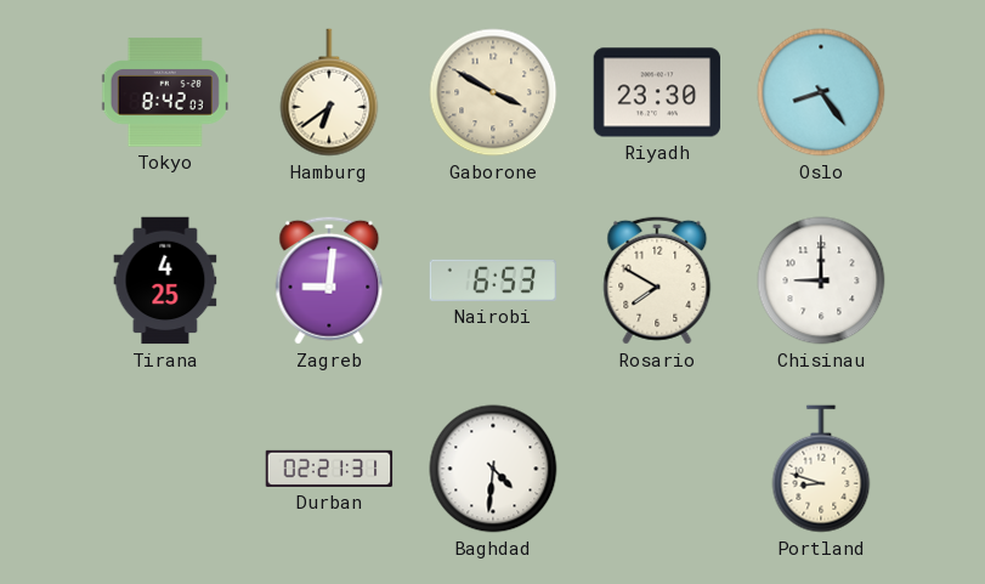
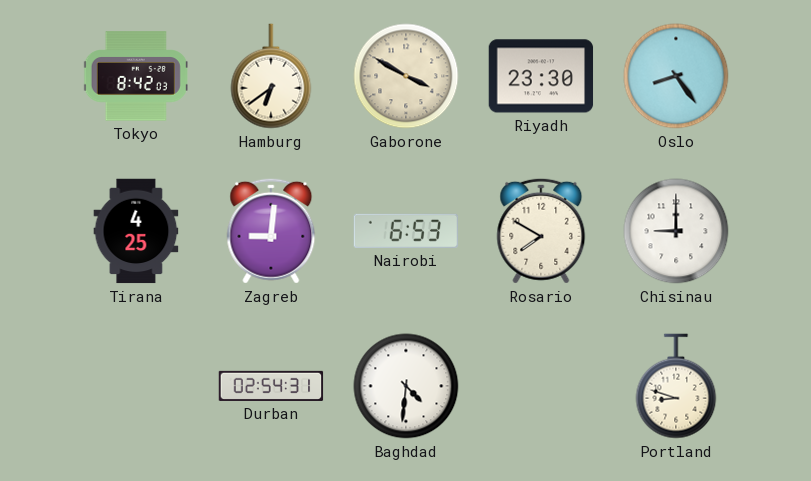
Durban: 02:21 -> 02:54
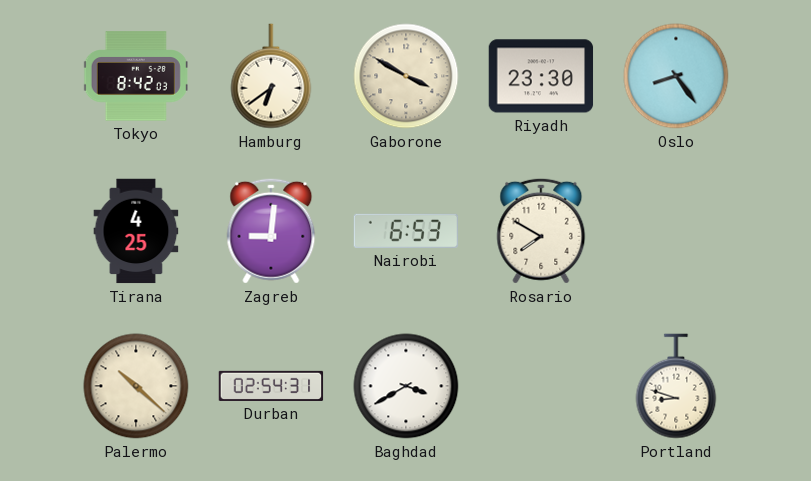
Chisinau: 9:00 -> none
Palermo: none -> 10:22
Baghdad: 4:31 -> 3:40
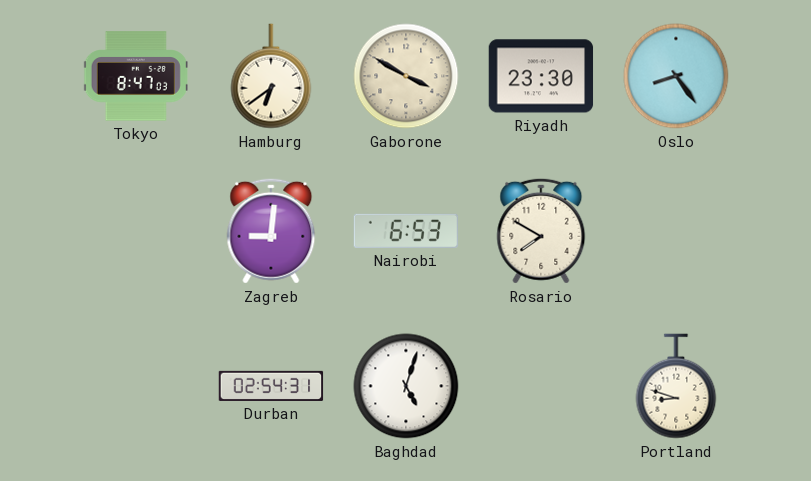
Tokyo: 8:42 -> 8:47
Tirana: 4:25 -> none
Palermo: 10:22 -> none
Baghdad: 3:40 -> 5:03
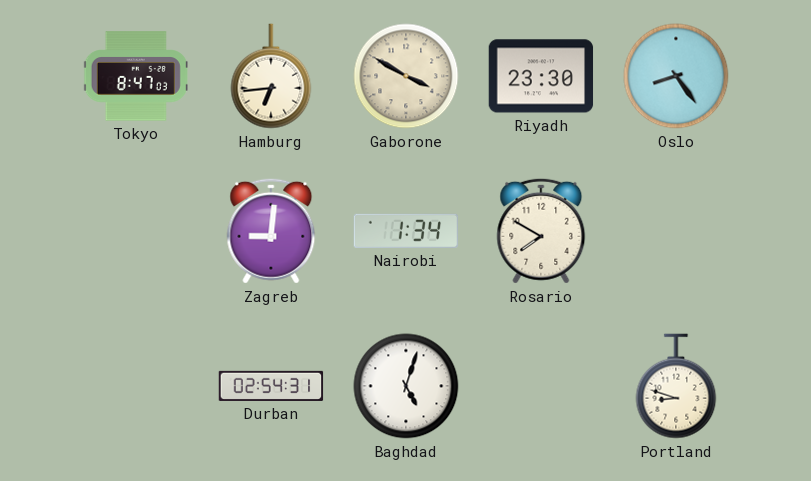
Hamburg: 6:39 -> 6:44
Nairobi: 6:53 -> 1:34
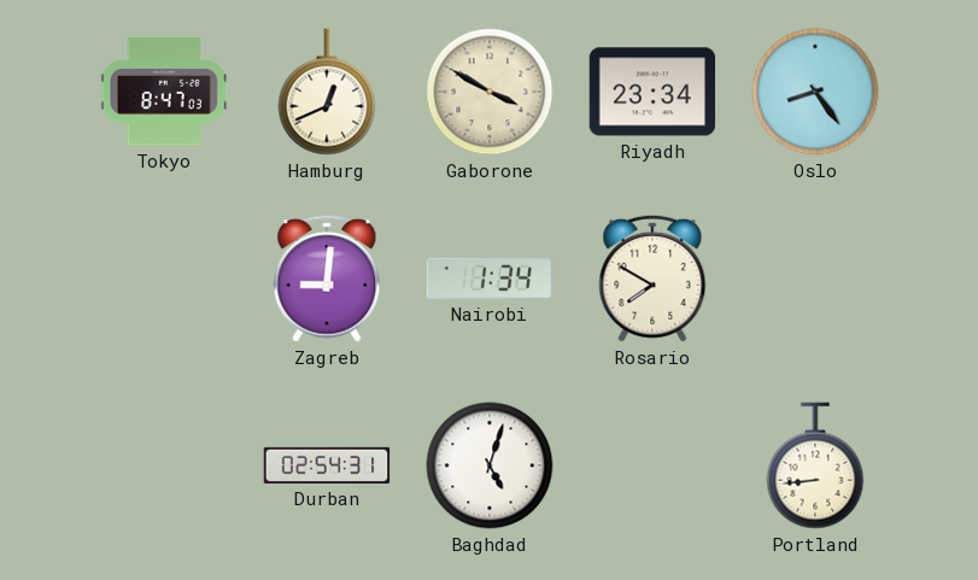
Hamburg: 6:44 -> 12:41
Riyadh: 23:30 -> 23:34
Portland: 8:48 -> 8:44
